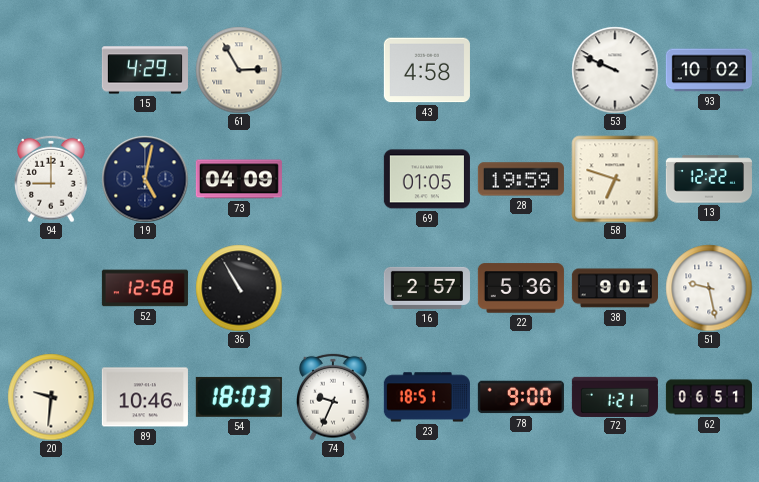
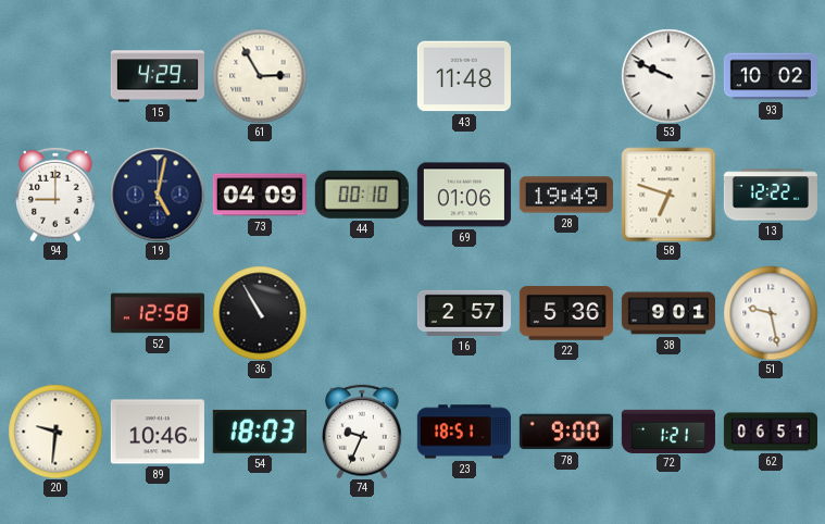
43: 4:58 -> 11:48
44: none -> 00:10
69: 01:05 -> 01:06
28: 19:59 -> 19:49
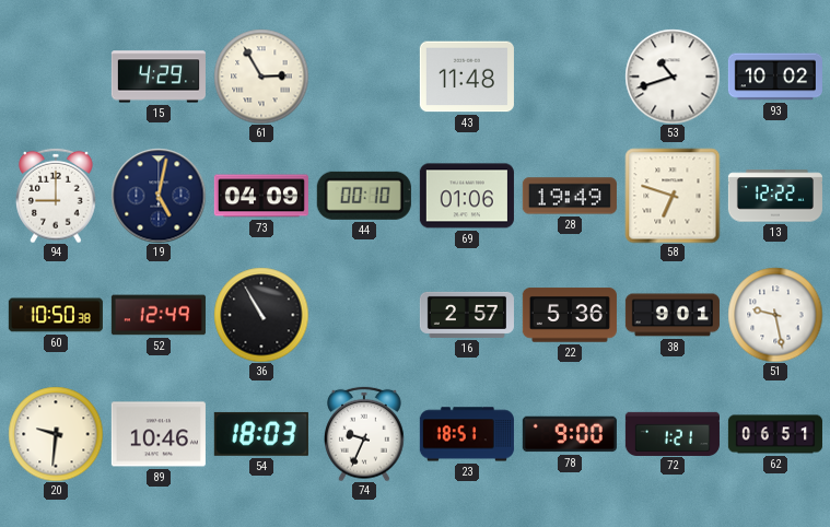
53: 9:49 -> 10:42
60: none -> 10:50
52: 12:58 -> 12:49
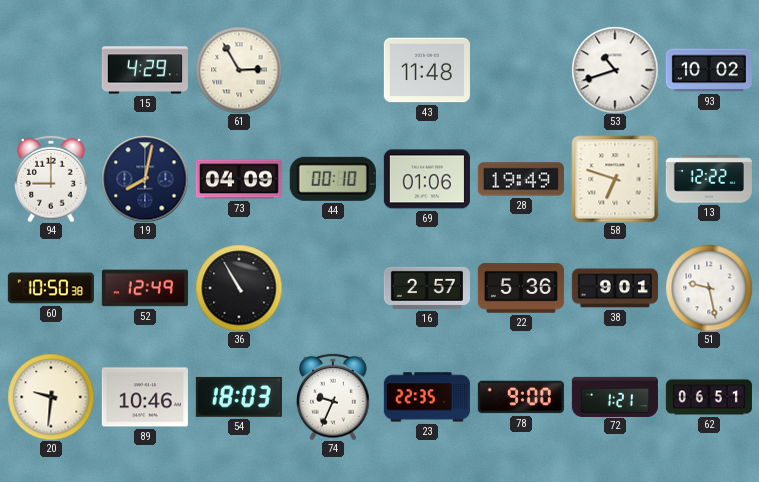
19: 5:02 -> 8:02
23: 18:51 -> 22:35
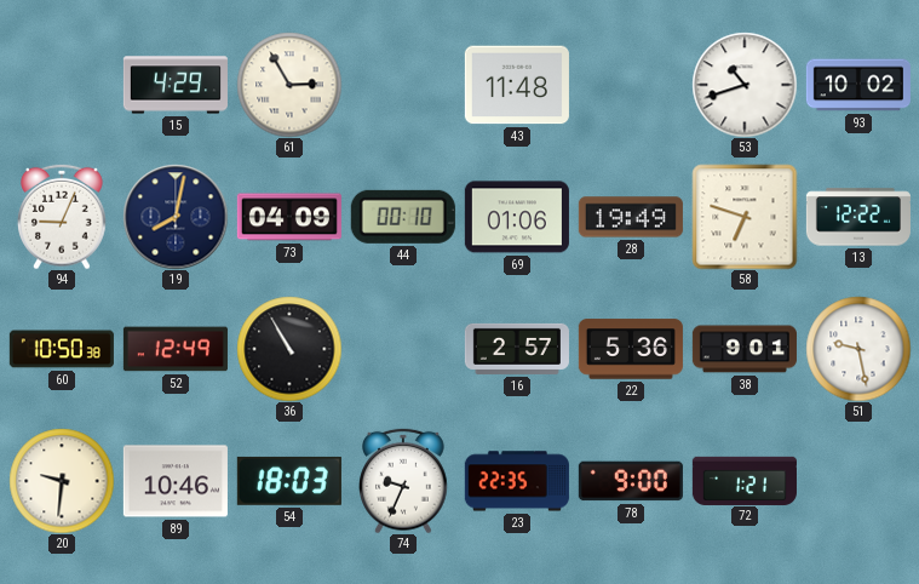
94: 9:00 -> 9:04
62: 06:51 -> none
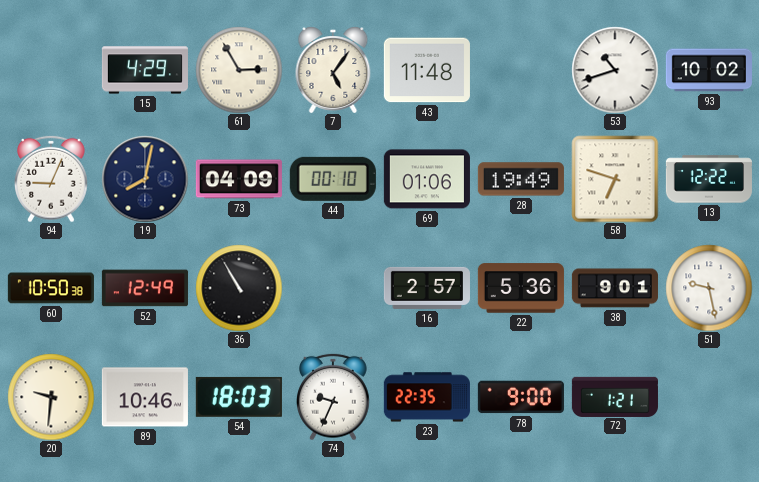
7: none -> 5:06
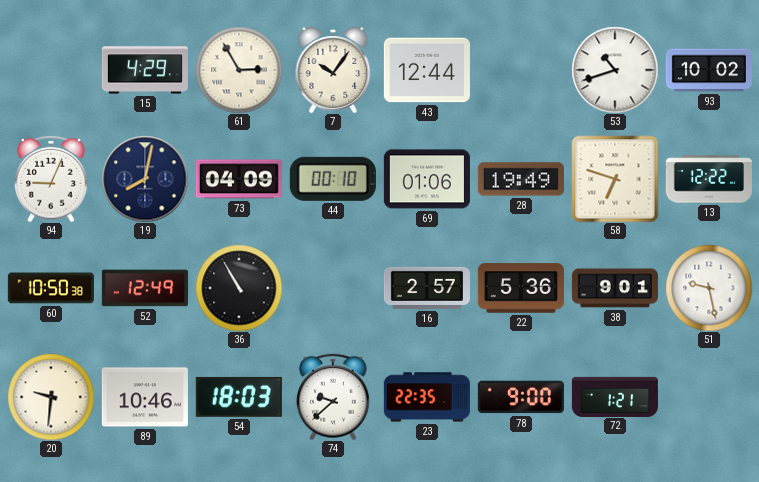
7: 5:06 -> 10:06
43: 11:48 -> 12:44
74: 9:34 -> 9:38
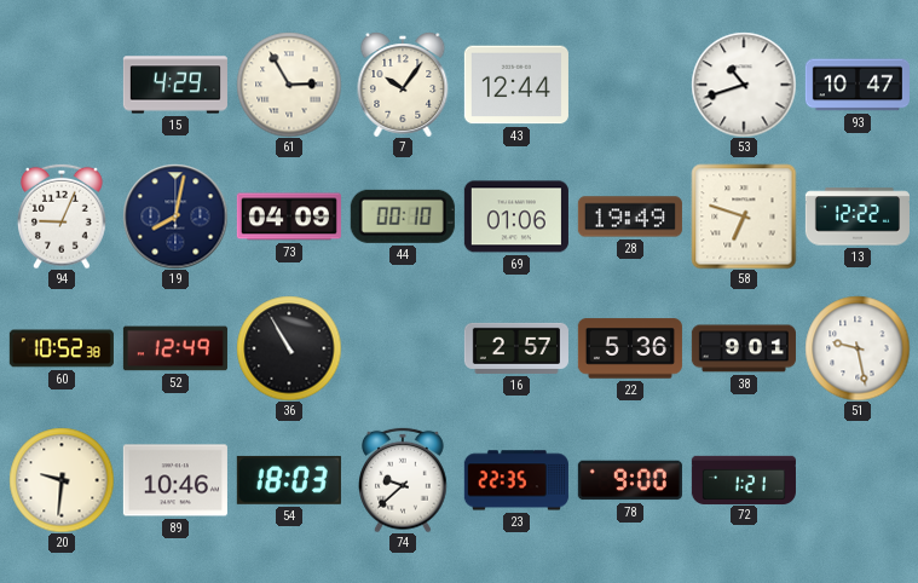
93: 10:02 -> 10:47
60: 10:50 -> 10:52
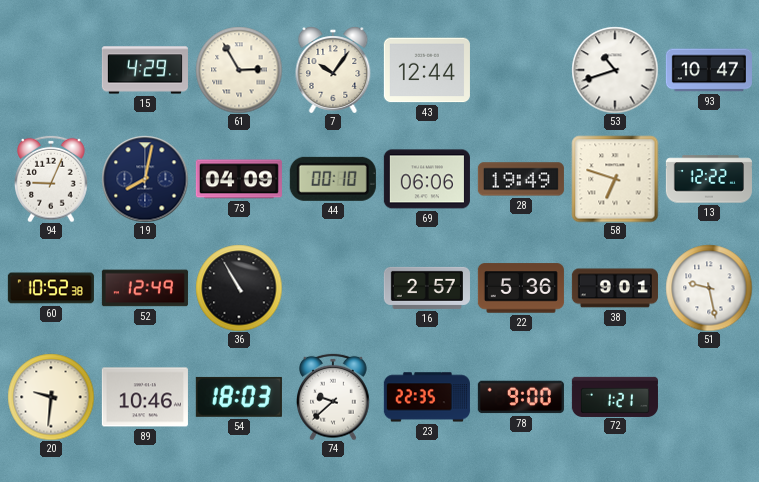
69: 01:06 -> 06:06
